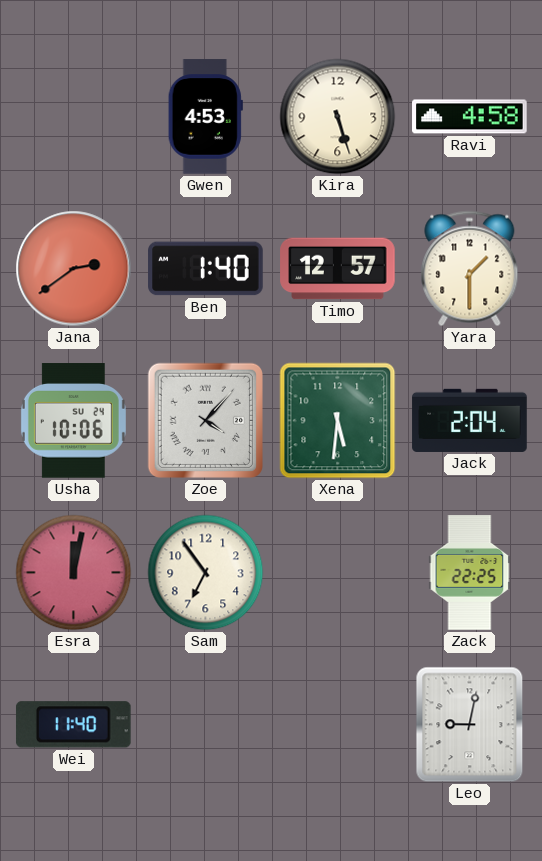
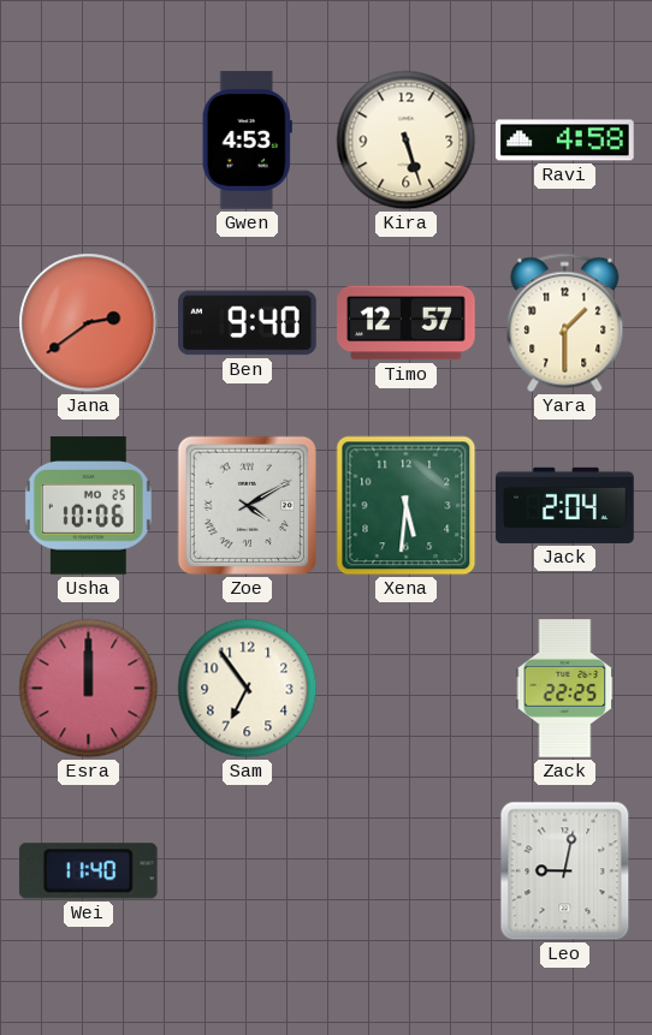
Ben: 1:40 -> 9:40
Usha date: SU 24 -> MO 25
Zoe: 4:07 -> 4:10
Esra: 12:02 -> 12:00
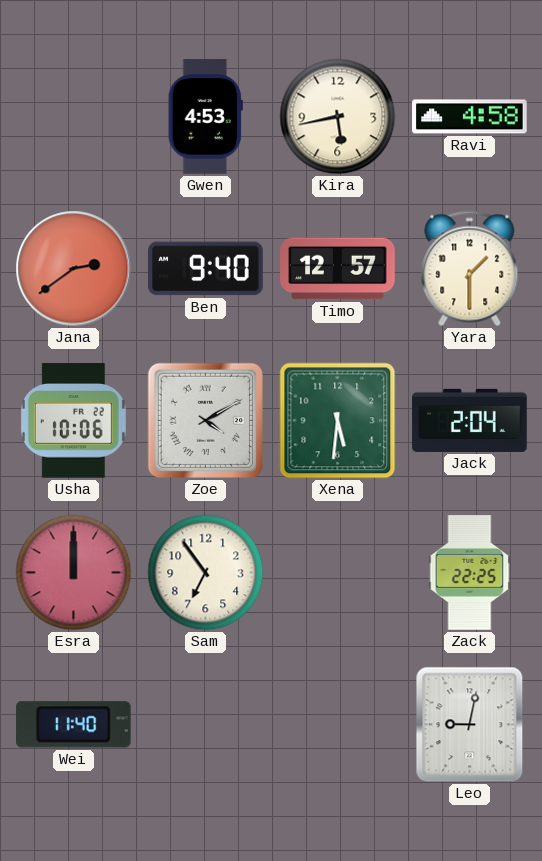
Kira: 5:27 -> 5:43
Usha date: MO 25 -> FR 22
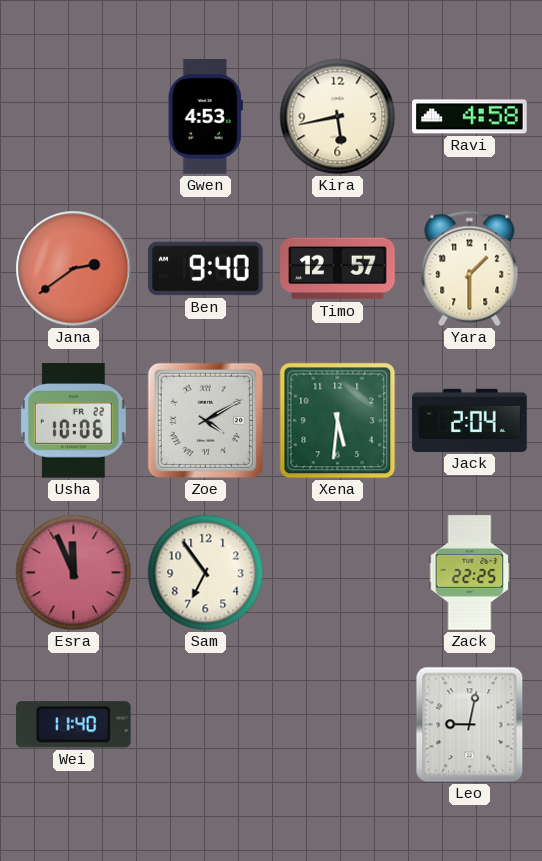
Esra: 12:00 -> 11:56
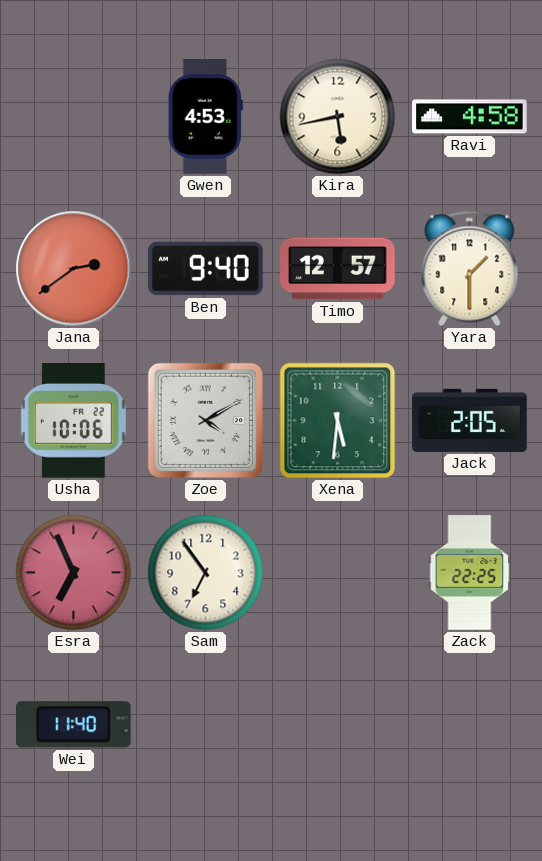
Jack: 2:04 -> 2:05
Esra: 11:56 -> 6:56
Leo: 9:02 -> none
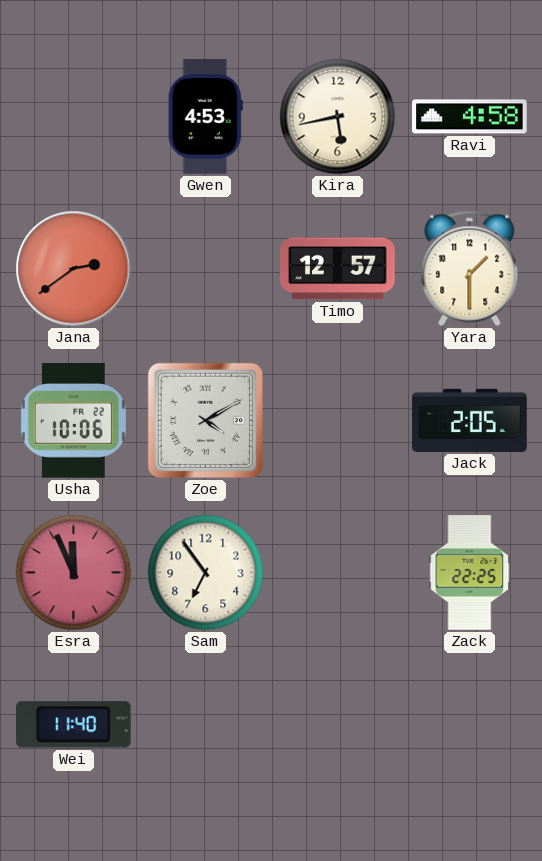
Ben: 9:40 -> none
Xena: 5:31 -> none
Esra: 6:56 -> 11:56
